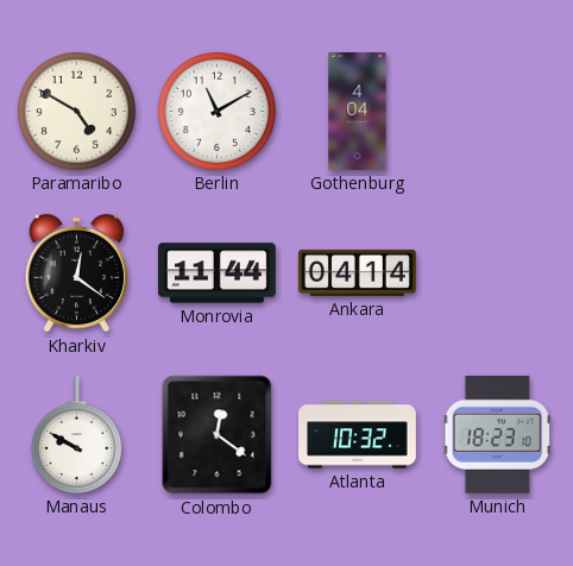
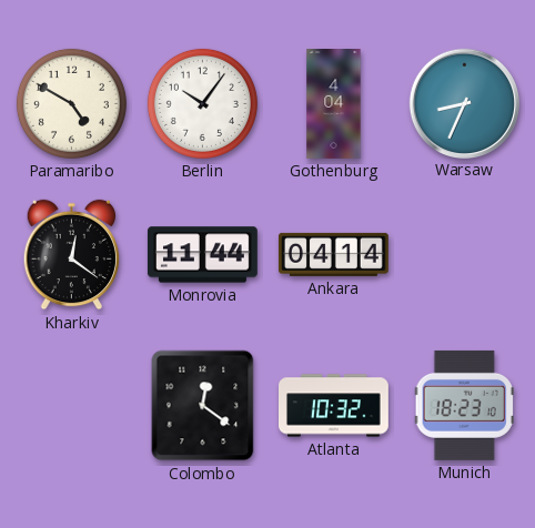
Berlin: 11:10 -> 10:06
Warsaw: none -> 8:34
Manaus: 9:50 -> none
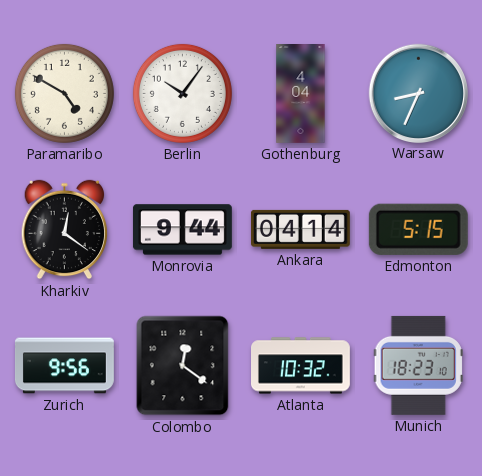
Monrovia: 11:44 -> 9:44
Edmonton: none -> 5:15
Zurich: none -> 9:56
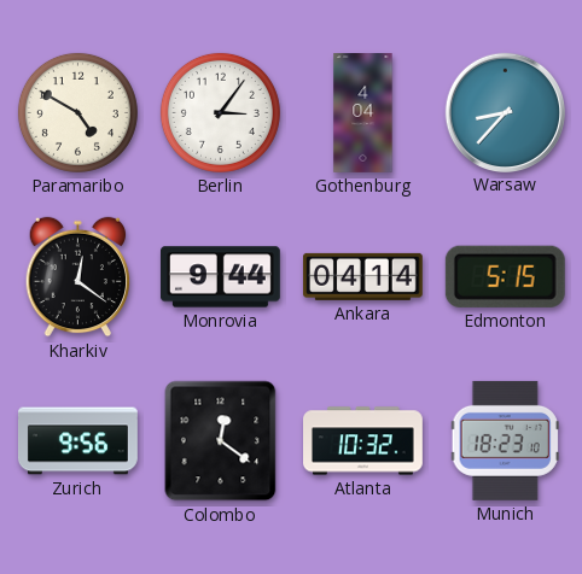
Berlin: 10:06 -> 3:06
Warsaw: 8:34 -> 8:37
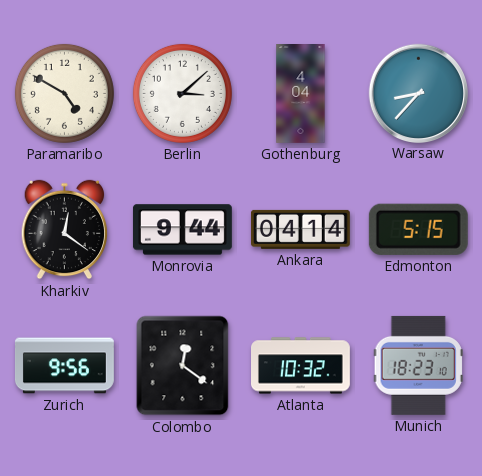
Berlin: 3:06 -> 3:08
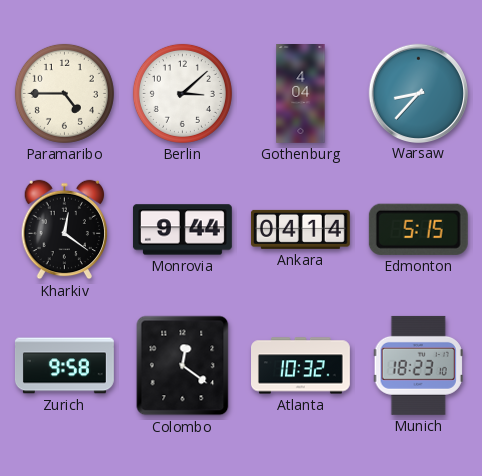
Paramaribo: 4:50 -> 4:45
Zurich: 9:56 -> 9:58
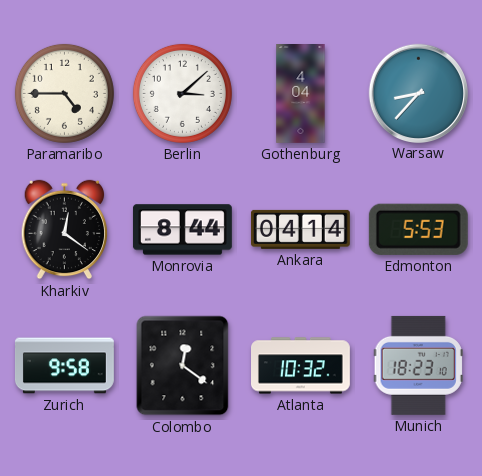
Monrovia: 9:44 -> 8:44
Edmonton: 5:15 -> 5:53
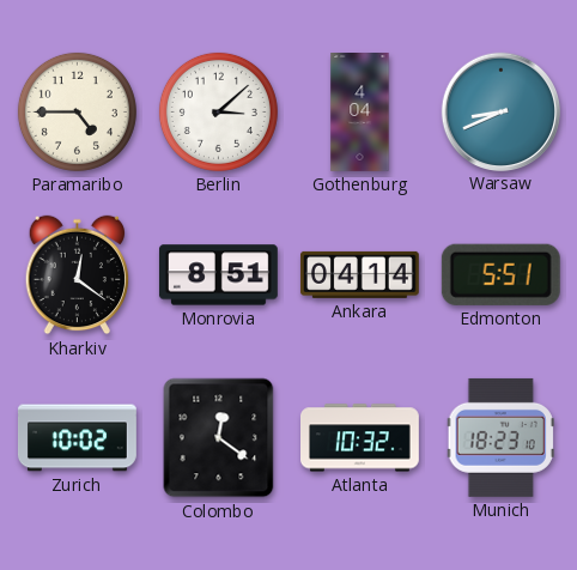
Warsaw: 8:37 -> 8:41
Monrovia: 8:44 -> 8:51
Edmonton: 5:53 -> 5:51
Zurich: 9:58 -> 10:02
